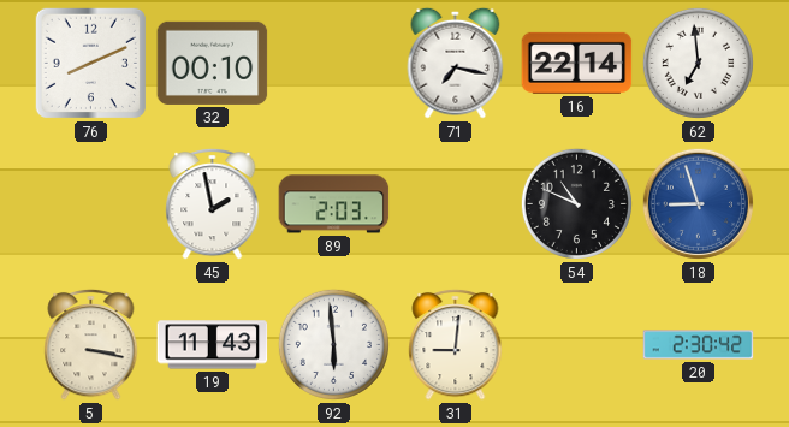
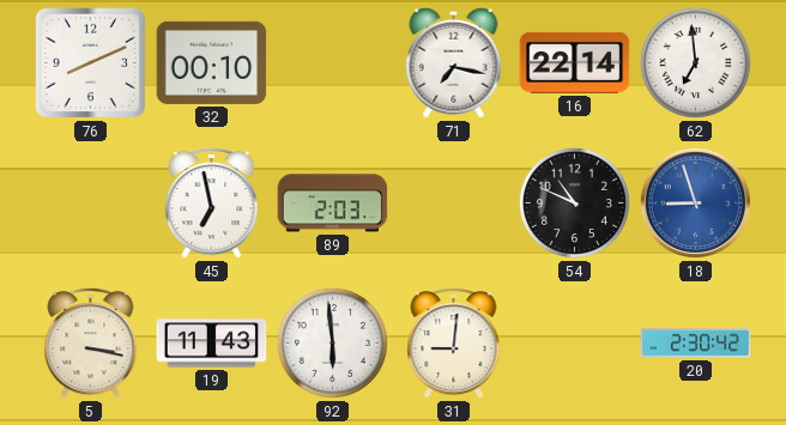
45: 1:58 -> 6:58
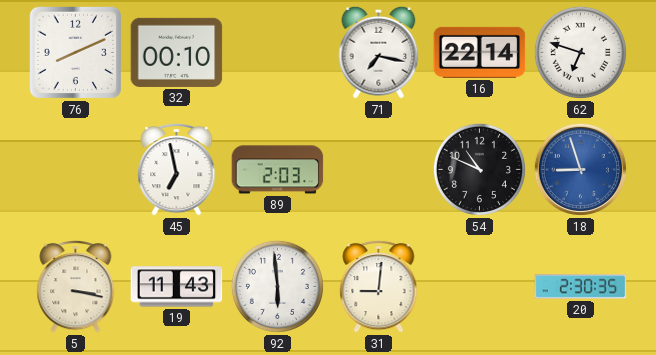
62: 6:59 -> 6:48
20: 2:30:42 -> 2:30:35
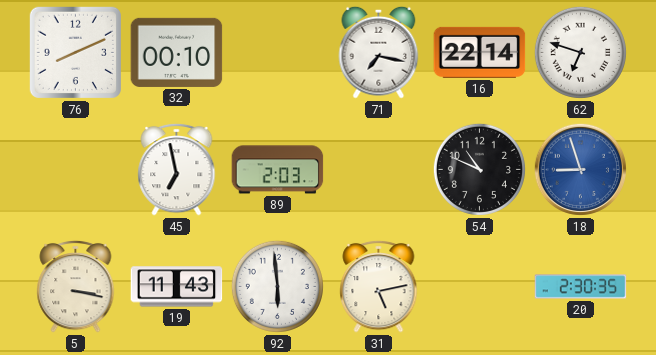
31: 9:01 -> 5:13
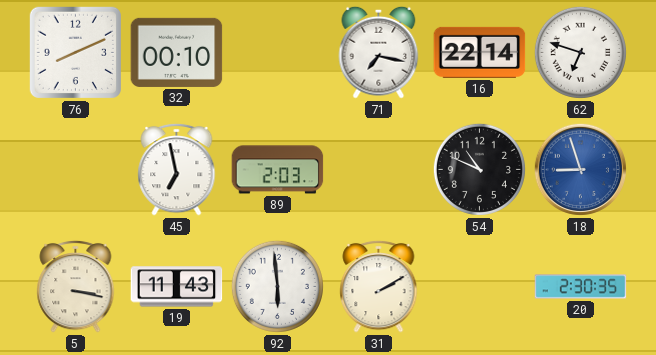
31: 5:13 -> 2:10
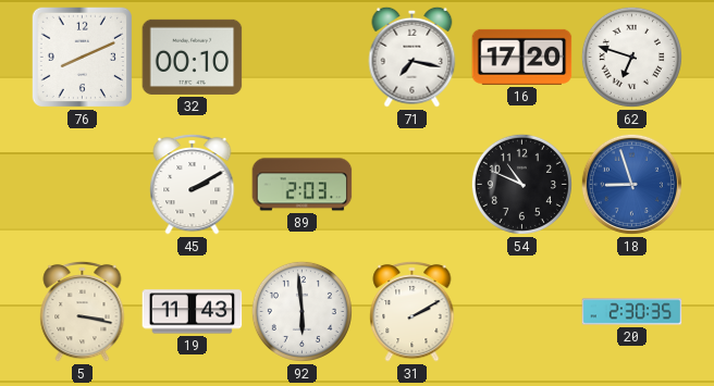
16: 22:14 -> 17:20
45: 6:58 -> 2:10
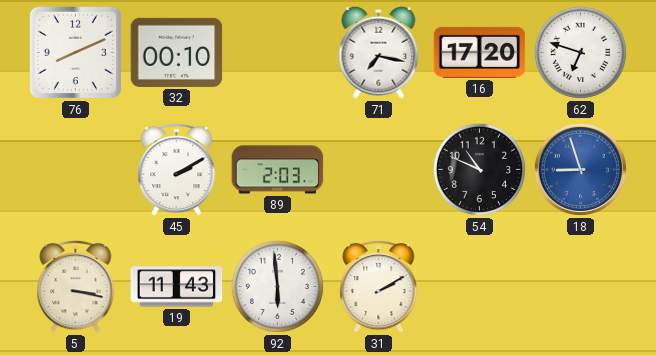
20: 2:30 -> none
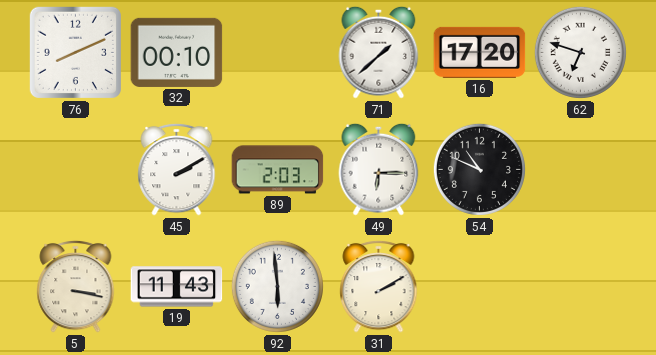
71: 7:17 -> 1:38
49: none -> 6:15
18: 8:57 -> none
